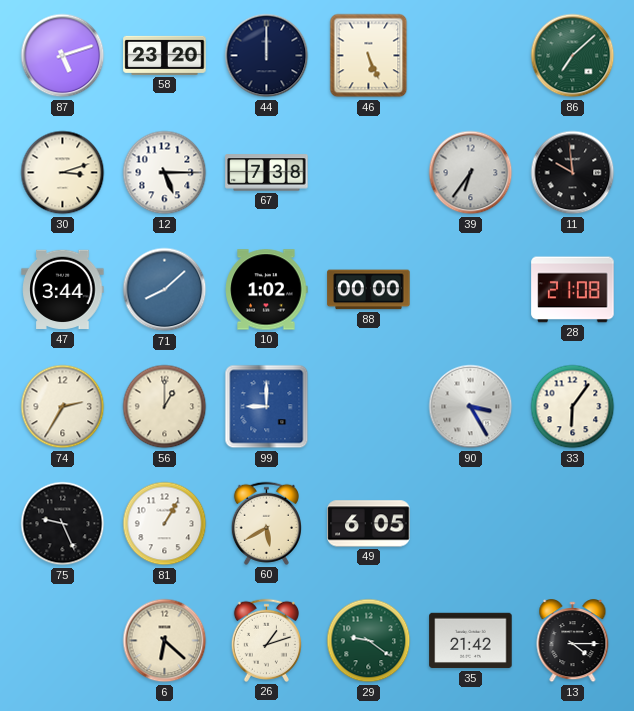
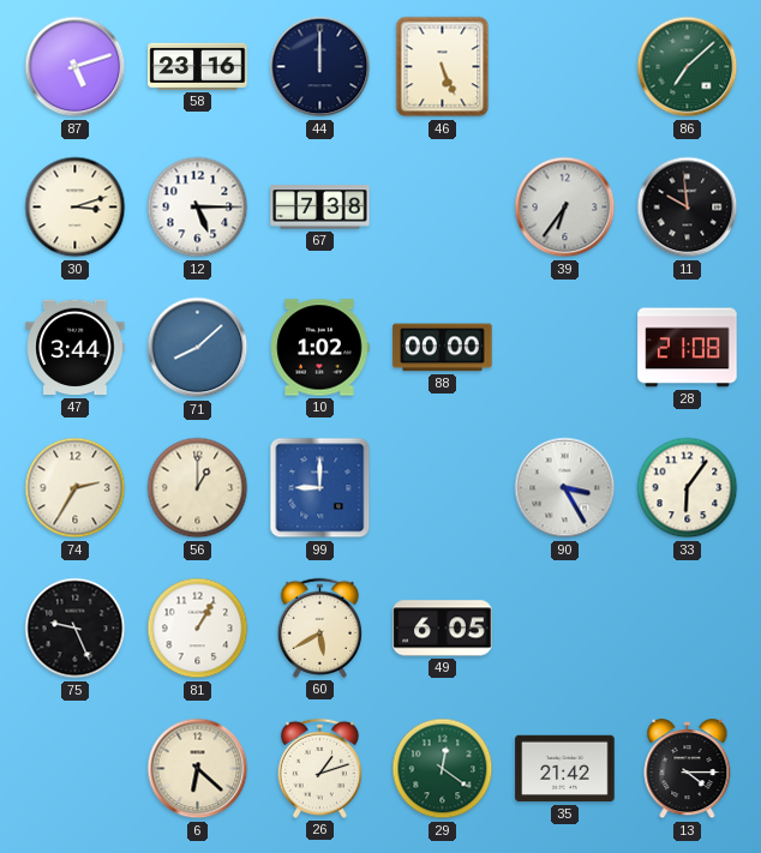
58: 23:20 -> 23:16
29: 9:21 -> 12:21
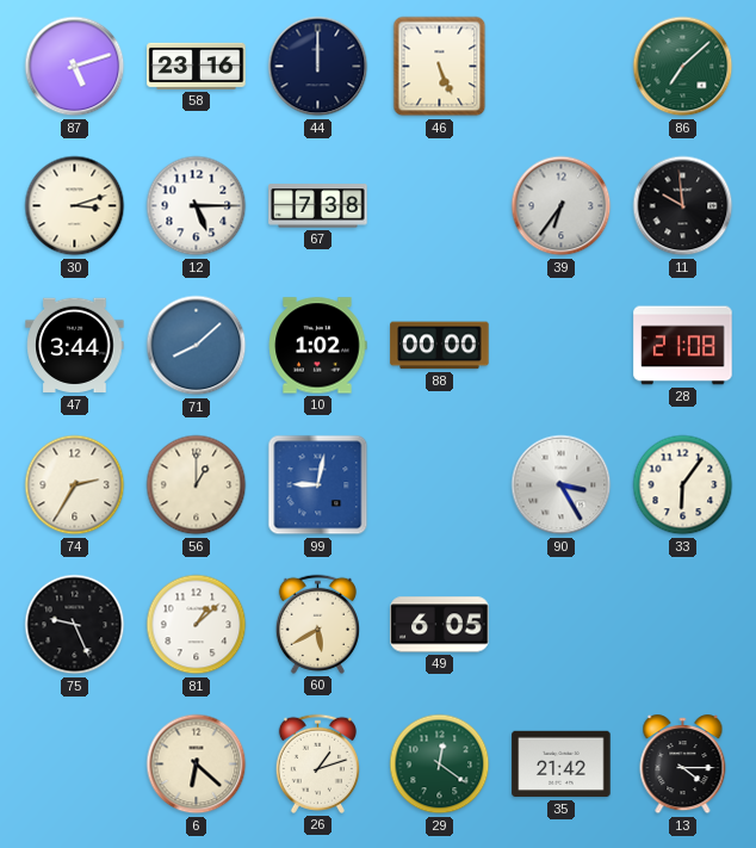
99: 9:00 -> 9:02
81: 1:05 -> 1:08
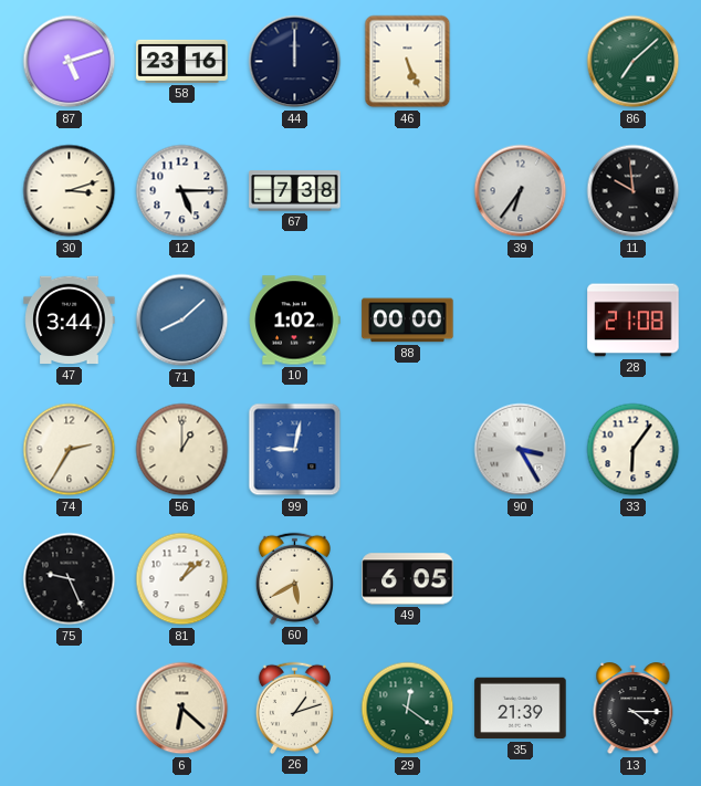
35: 21:42 -> 21:39
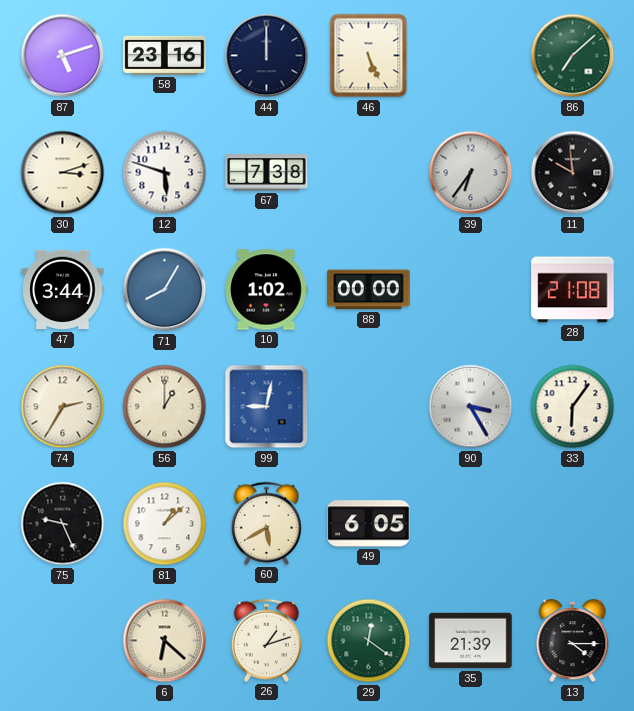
12: 5:15 -> 5:48
71: 8:08 -> 8:05
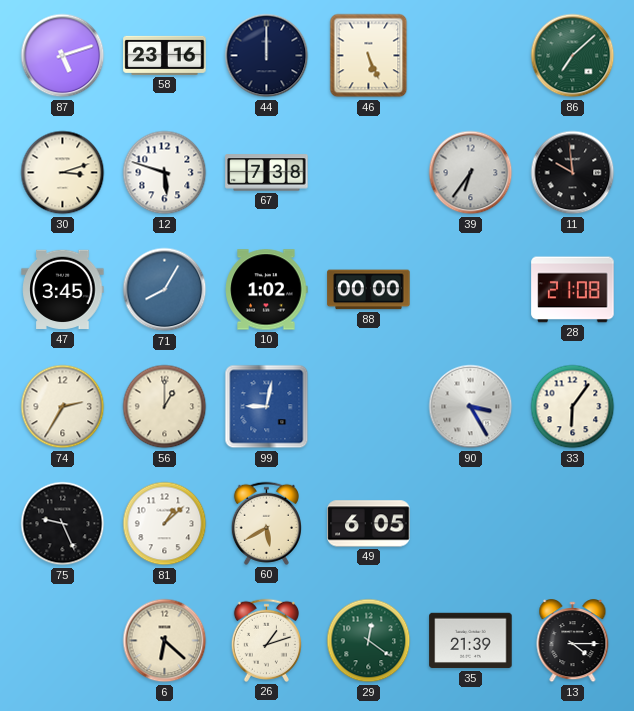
47: 3:44 -> 3:45
